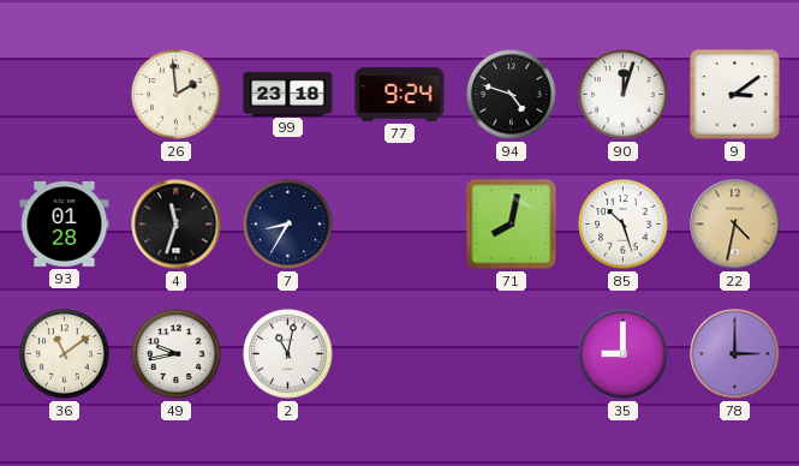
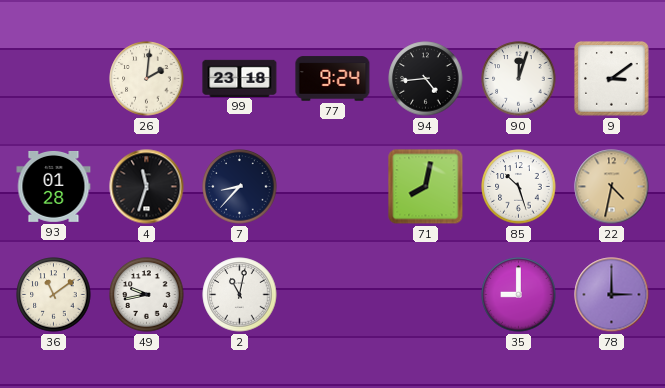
26: 1:59 -> 2:01
94: 4:48 -> 4:44
7: 8:35 -> 8:37
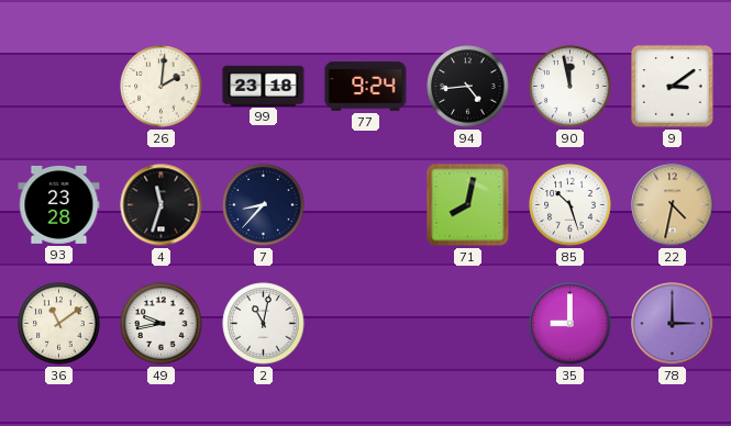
90: 12:03 -> 11:58
93: 01:28 -> 23:28
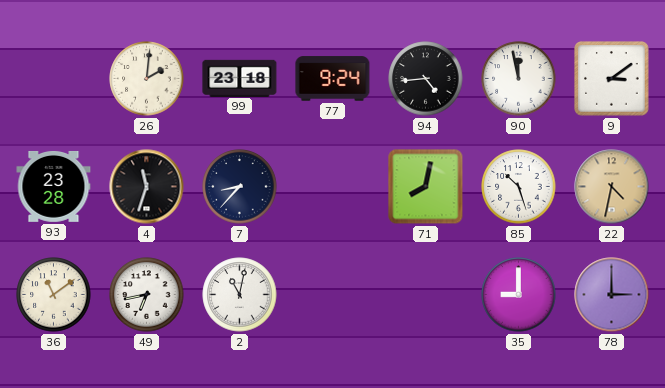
49: 9:43 -> 6:43
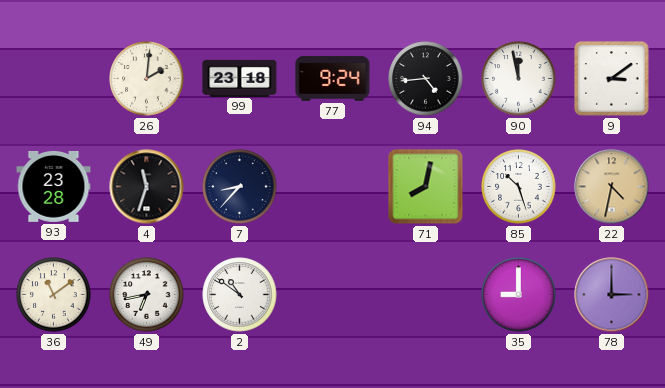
2: 11:02 -> 10:51
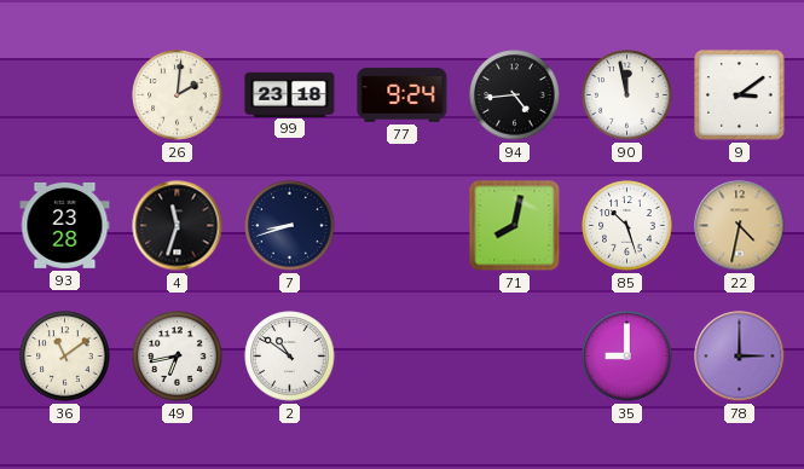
7: 8:37 -> 8:42
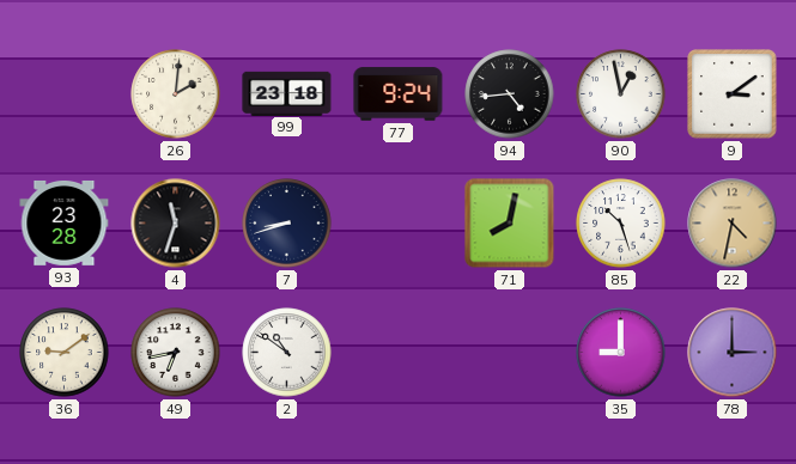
90: 11:58 -> 12:58
36: 11:09 -> 9:09
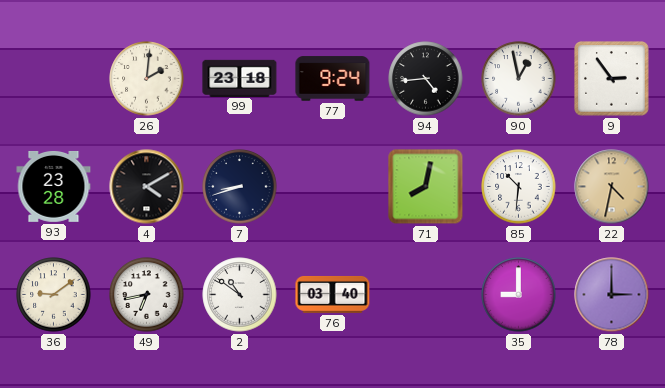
9: 3:09 -> 2:54
4: 11:33 -> 4:10
85: 10:27 -> 10:31
76: none -> 03:40
